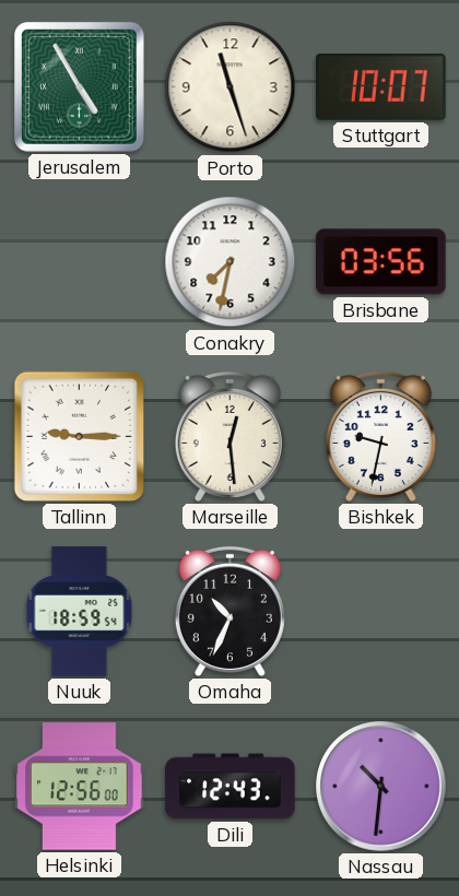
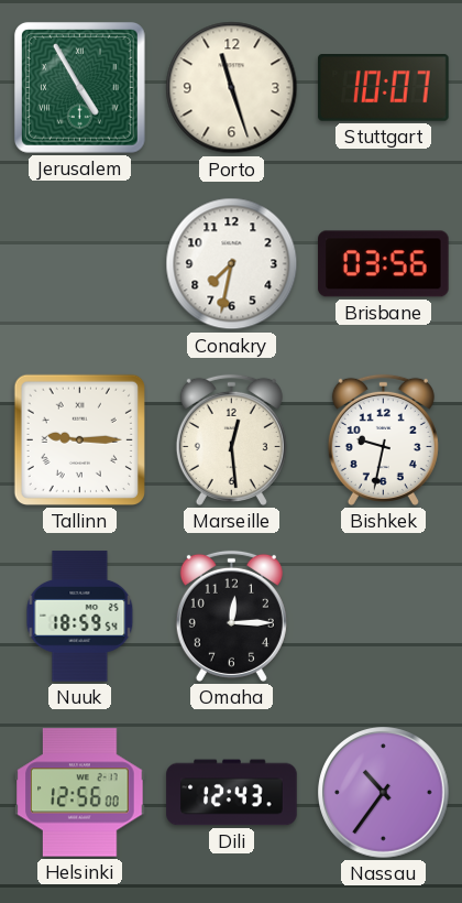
Omaha: 10:34 -> 12:15
Nassau: 10:31 -> 10:36
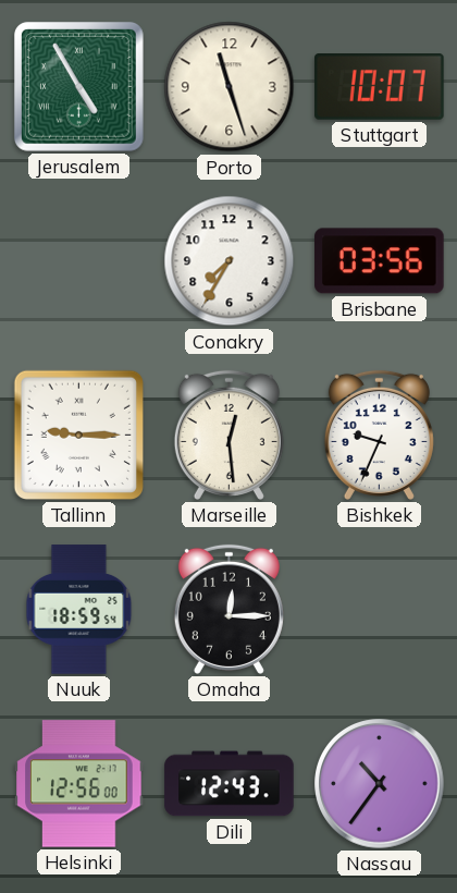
Conakry: 7:32 -> 7:35
Bishkek: 9:32 -> 9:34
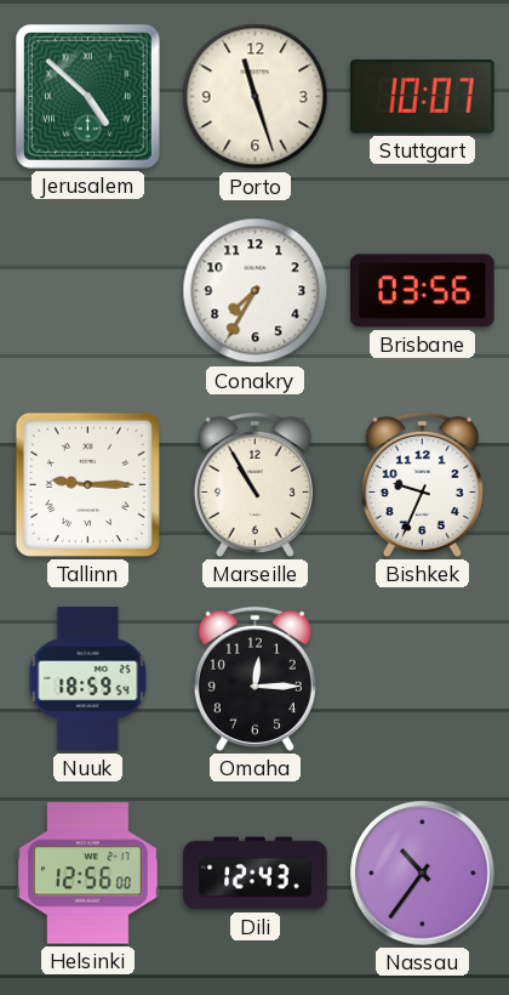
Jerusalem: 4:55 -> 4:52
Marseille: 12:29 -> 10:55
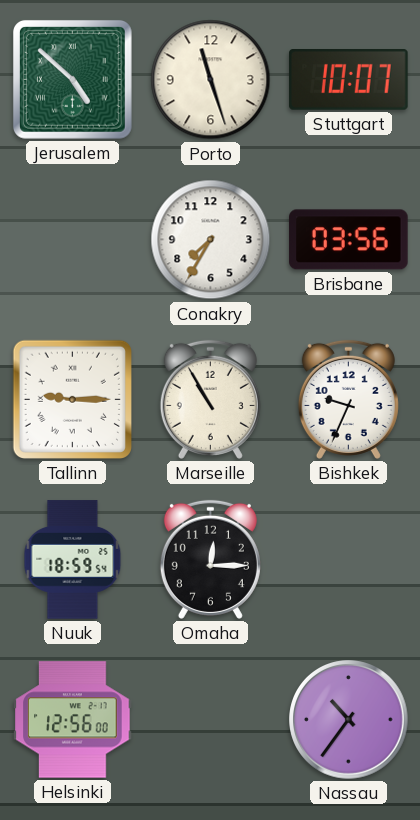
Dili: 12:43 -> none
